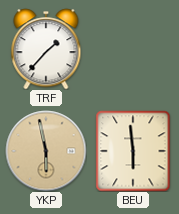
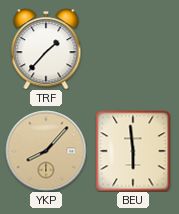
YKP: 5:58 -> 8:07
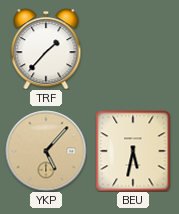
YKP: 8:07 -> 5:07
BEU: 5:59 -> 5:32
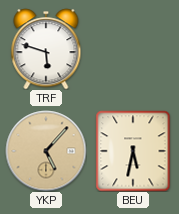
TRF: 1:37 -> 5:48
